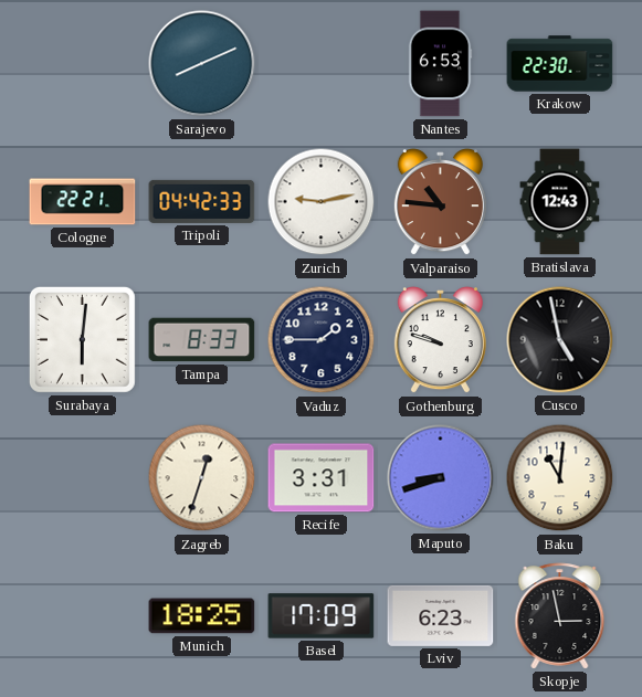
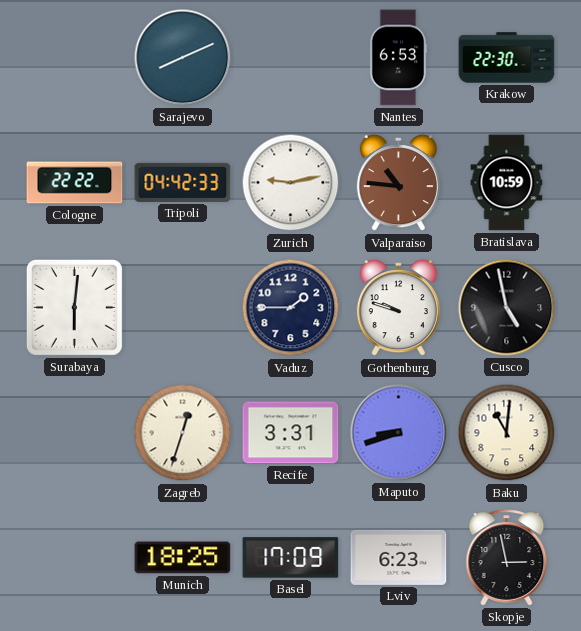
Cologne: 22:21 -> 22:22
Bratislava: 12:43 -> 10:59
Tampa: 8:33 -> none
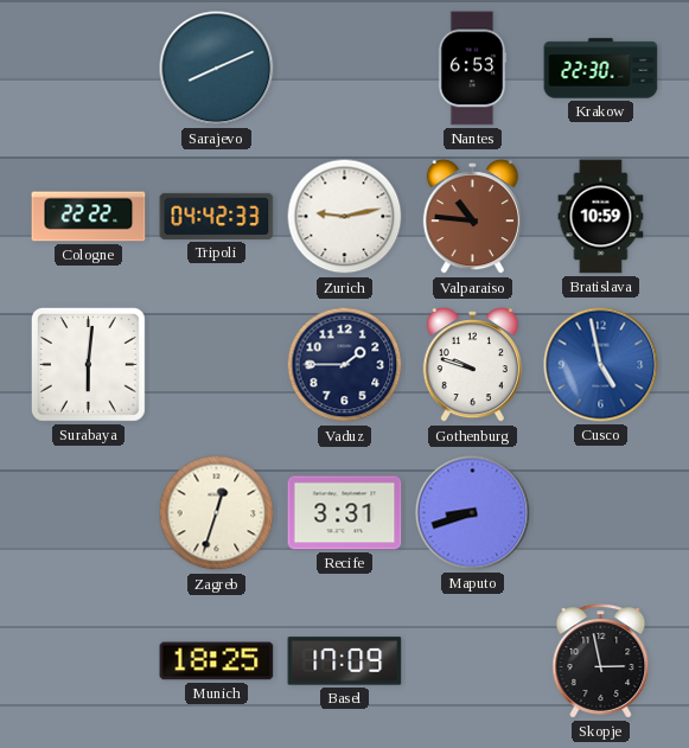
Cusco dial: black -> blue
Baku: 11:01 -> none
Lviv: 6:23 -> none
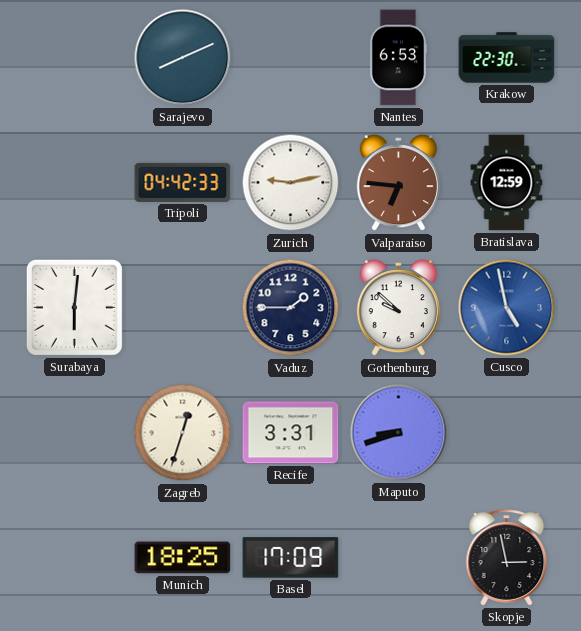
Cologne: 22:22 -> none
Valparaiso: 10:46 -> 6:46
Bratislava: 10:59 -> 12:59
Gothenburg: 9:48 -> 9:52
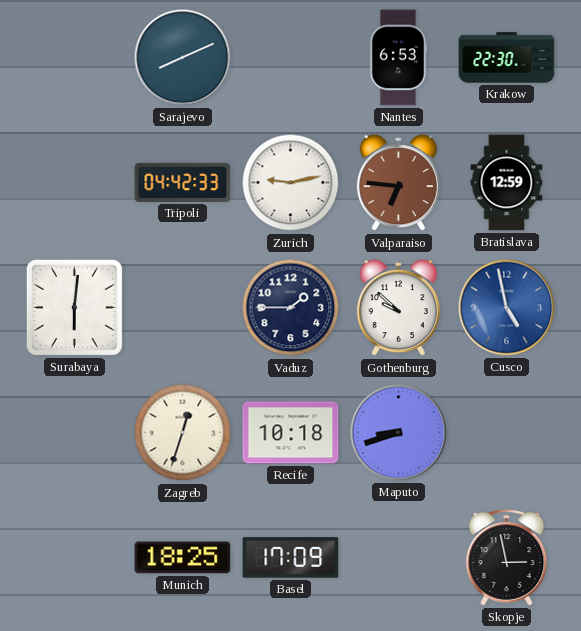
Recife: 3:31 -> 10:18
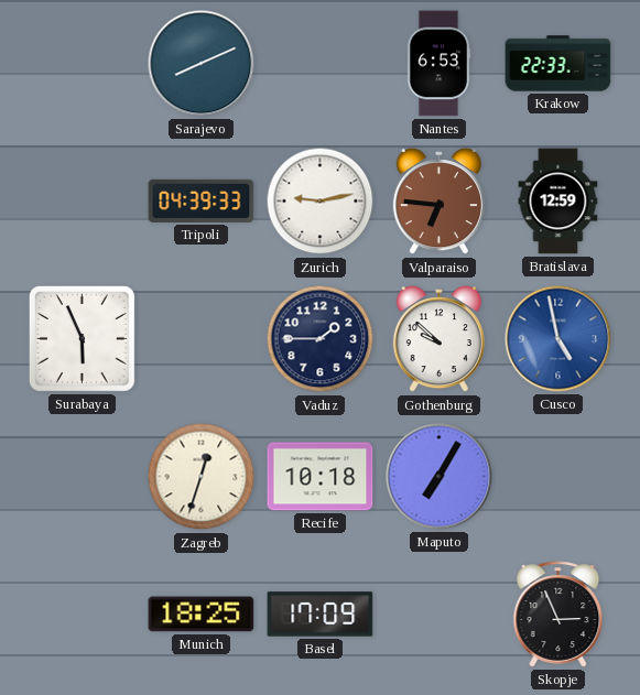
Krakow: 22:30 -> 22:33
Tripoli: 04:42 -> 04:39
Surabaya: 6:01 -> 5:56
Maputo: 8:42 -> 7:05
Skopje: 2:58 -> 2:56
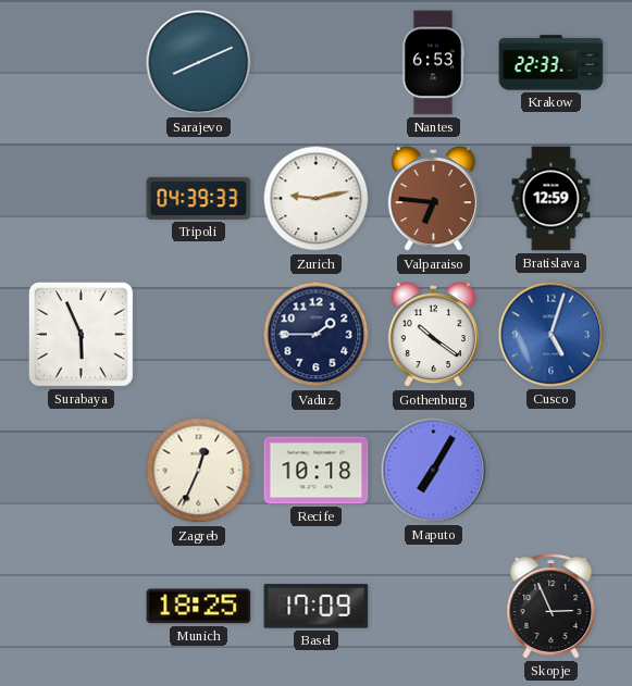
Gothenburg: 9:52 -> 10:21
Cusco: 4:58 -> 5:03
Zagreb: 12:33 -> 12:34
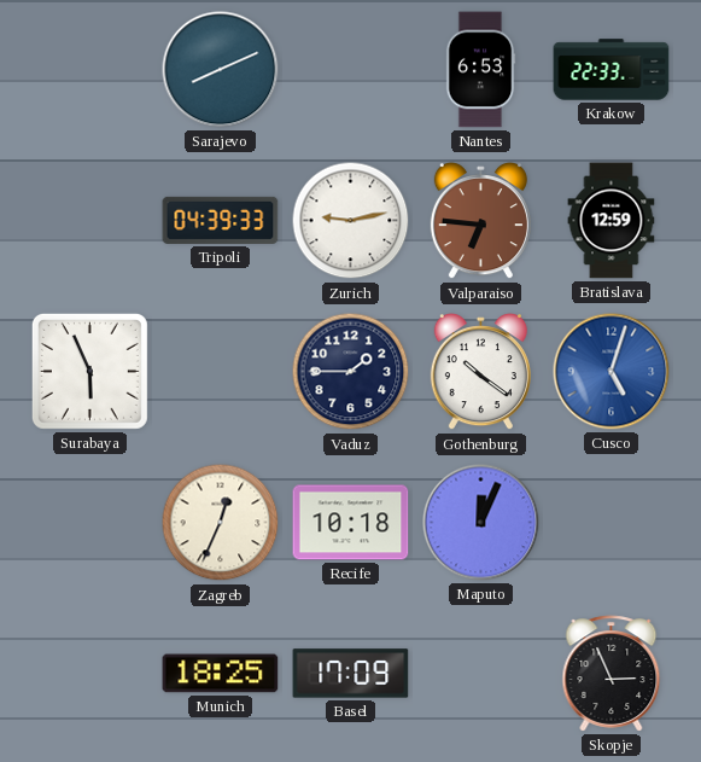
Maputo: 7:05 -> 12:04
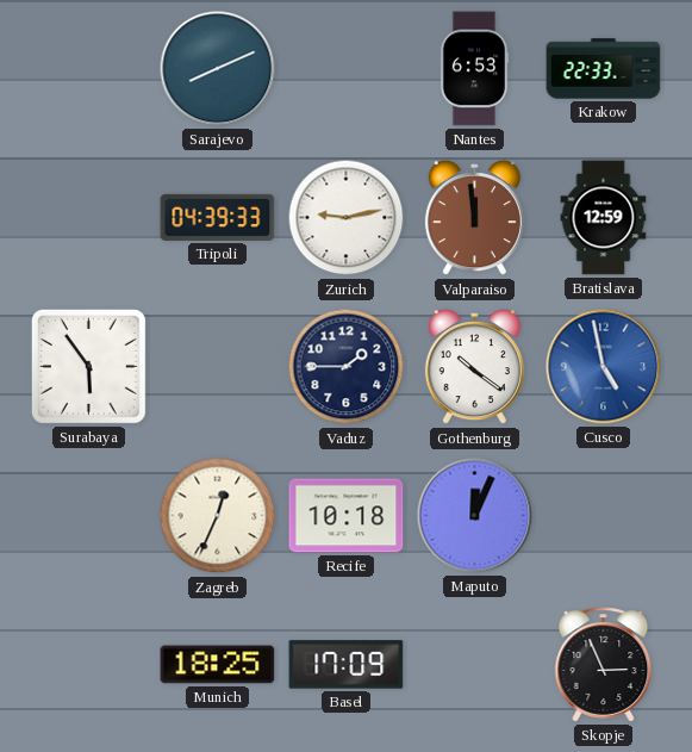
Valparaiso: 6:46 -> 11:59
Surabaya: 5:56 -> 5:54
Cusco: 5:03 -> 4:58
